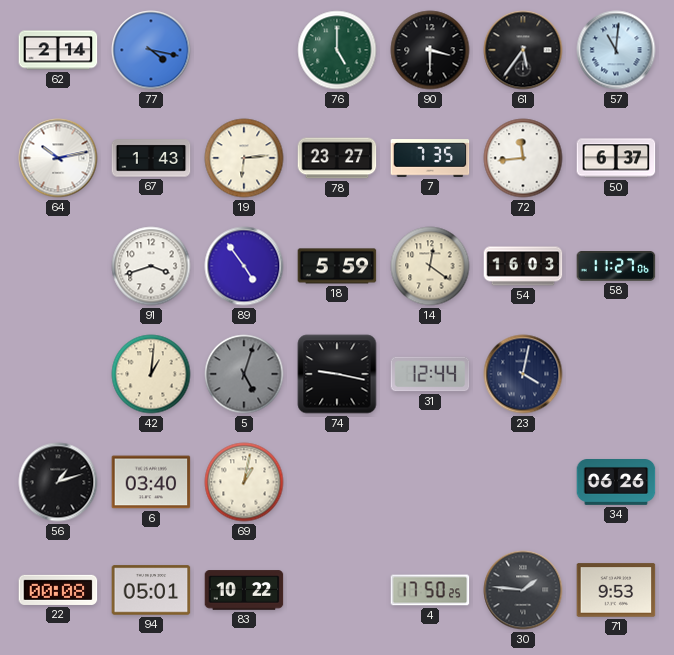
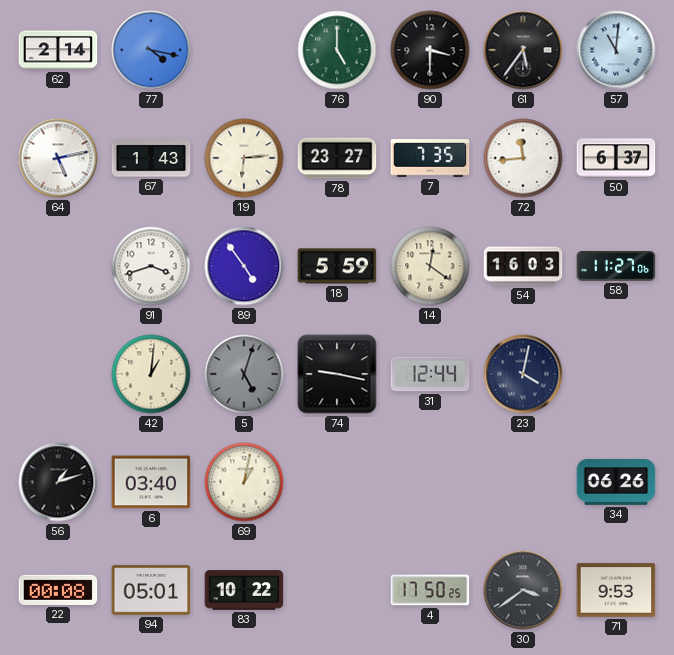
64: 10:13 -> 5:13
30: 1:46 -> 3:39
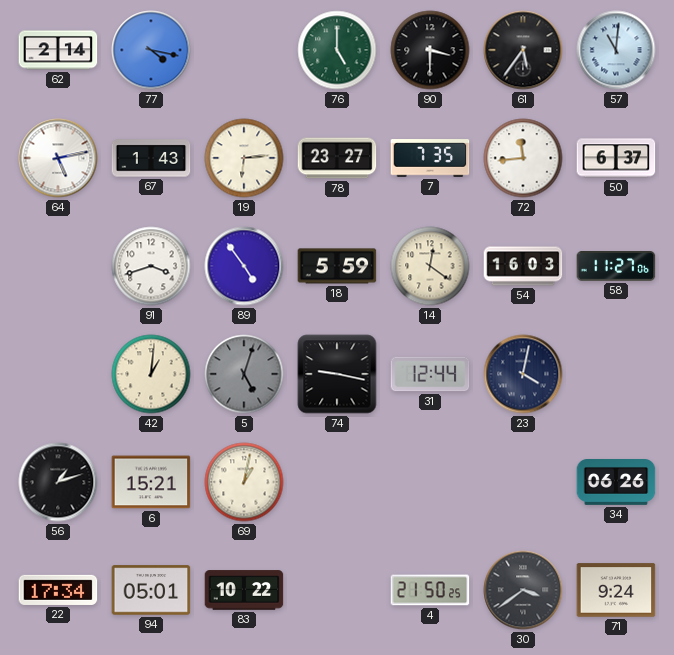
6: 03:40 -> 15:21
22: 00:08 -> 17:34
4: 17:50 -> 21:50
71: 9:53 -> 9:24
